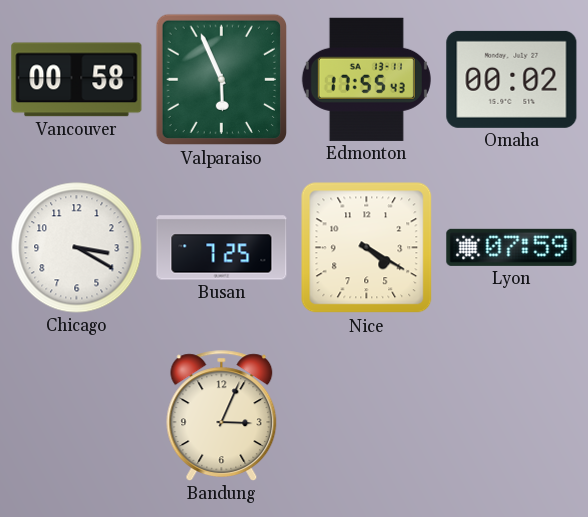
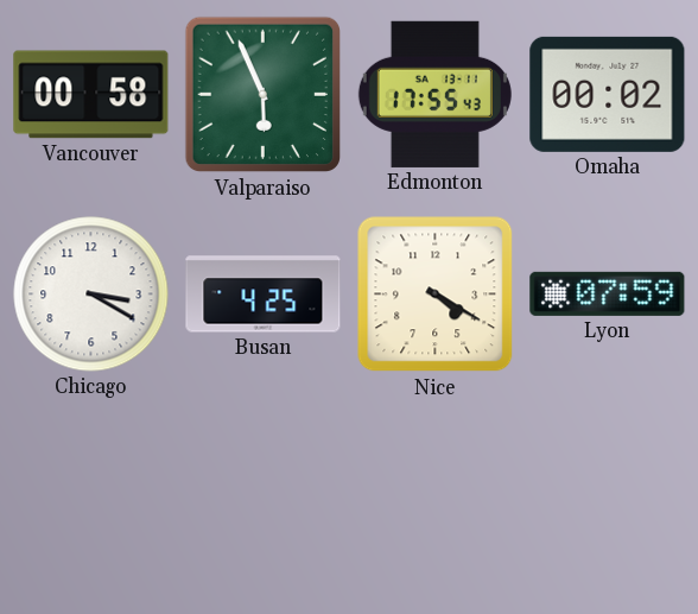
Busan: 7:25 -> 4:25
Bandung: 3:04 -> none
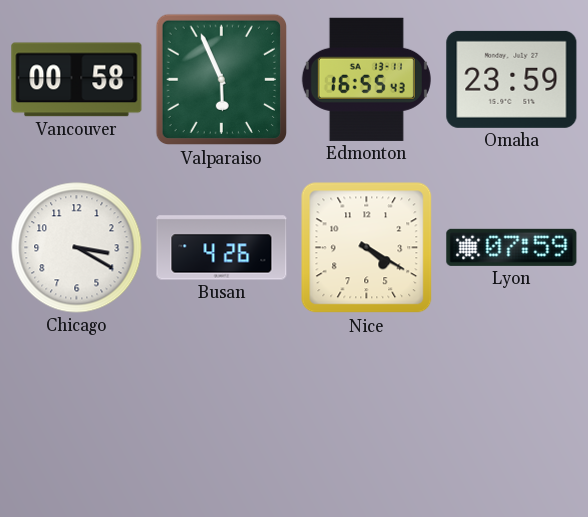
Edmonton: 17:55 -> 16:55
Omaha: 00:02 -> 23:59
Busan: 4:25 -> 4:26
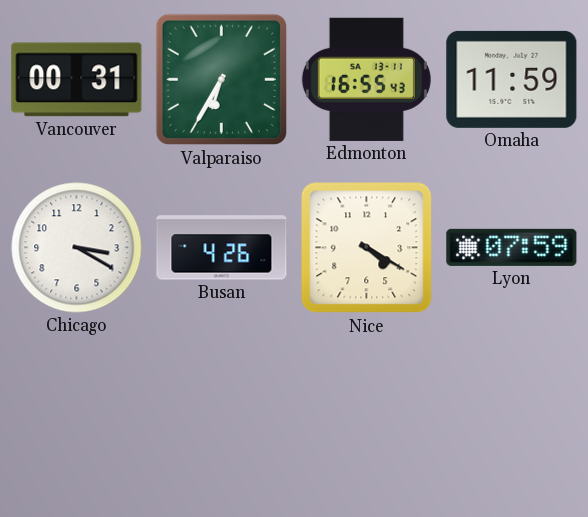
Vancouver: 00:58 -> 00:31
Valparaiso: 5:56 -> 6:35
Omaha: 23:59 -> 11:59
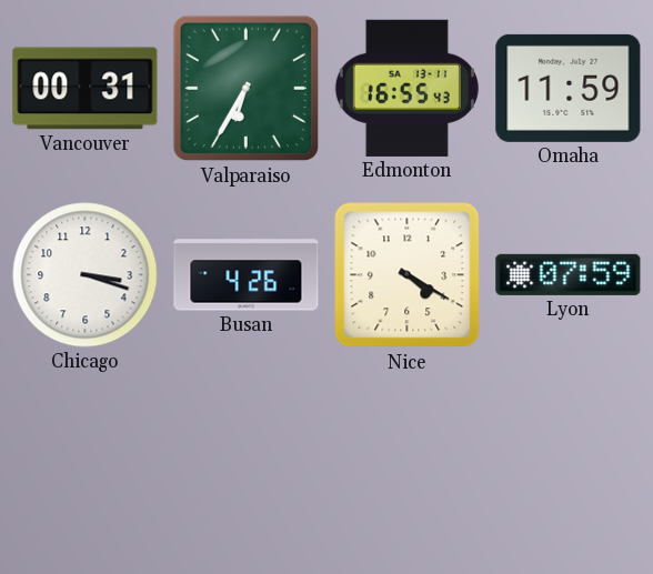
Chicago: 3:20 -> 3:18
